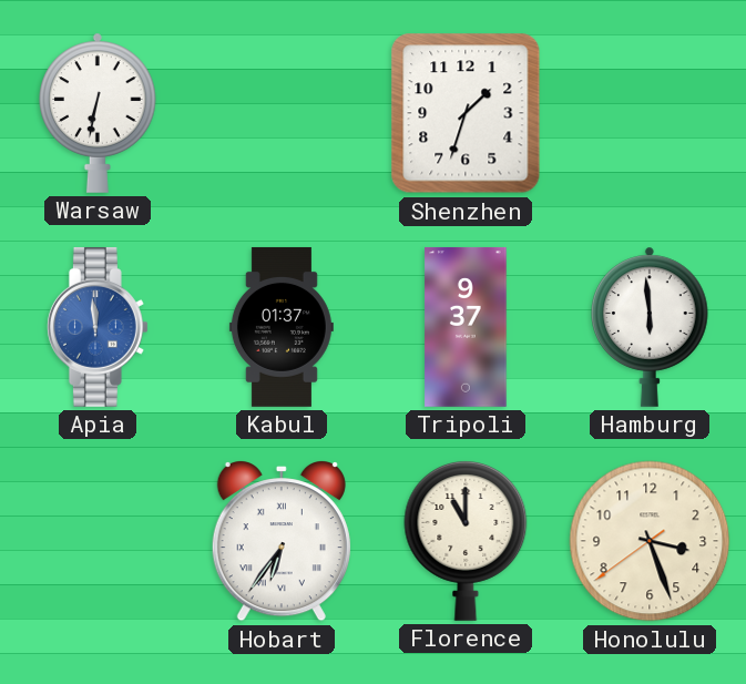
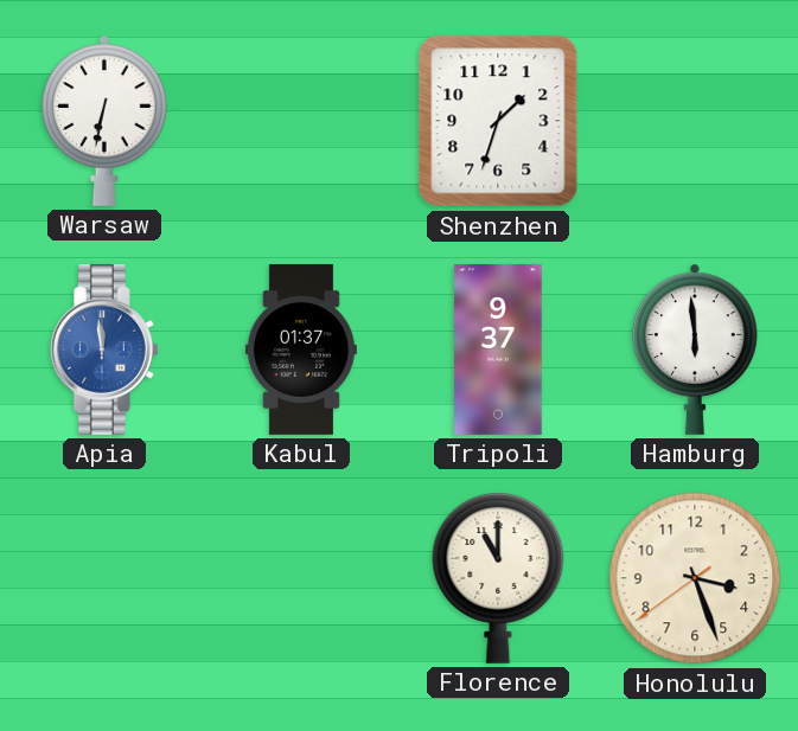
Hobart: 6:36 -> none
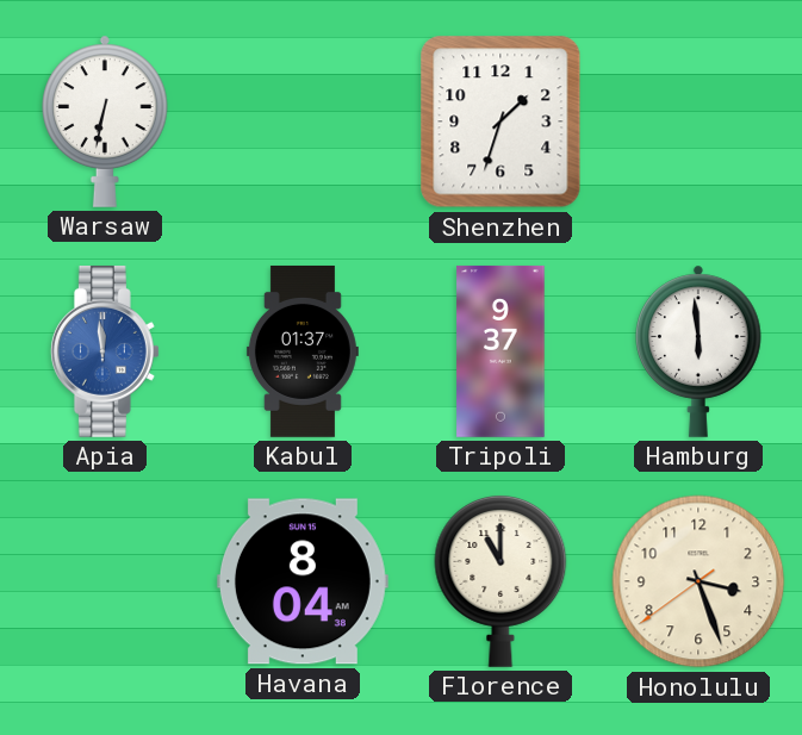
Havana: none -> 8:04
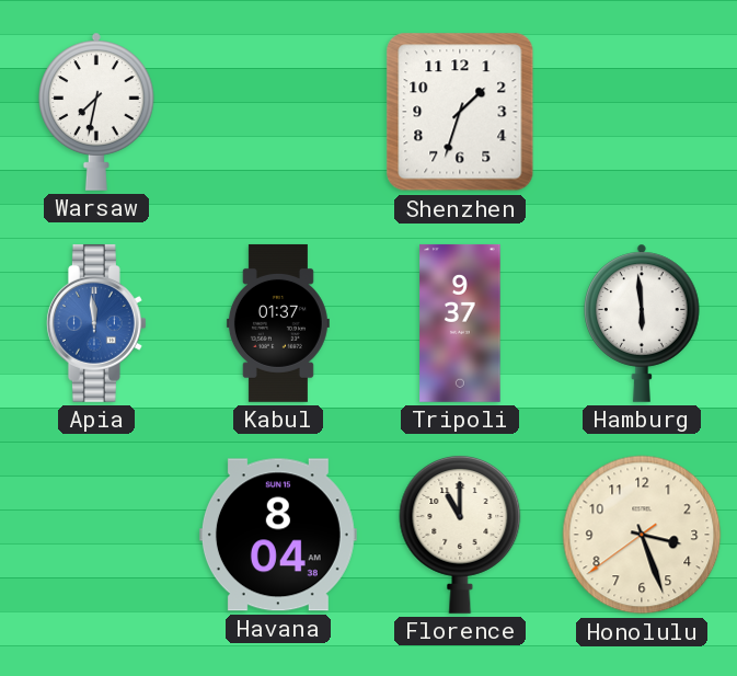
Warsaw: 6:32 -> 7:32
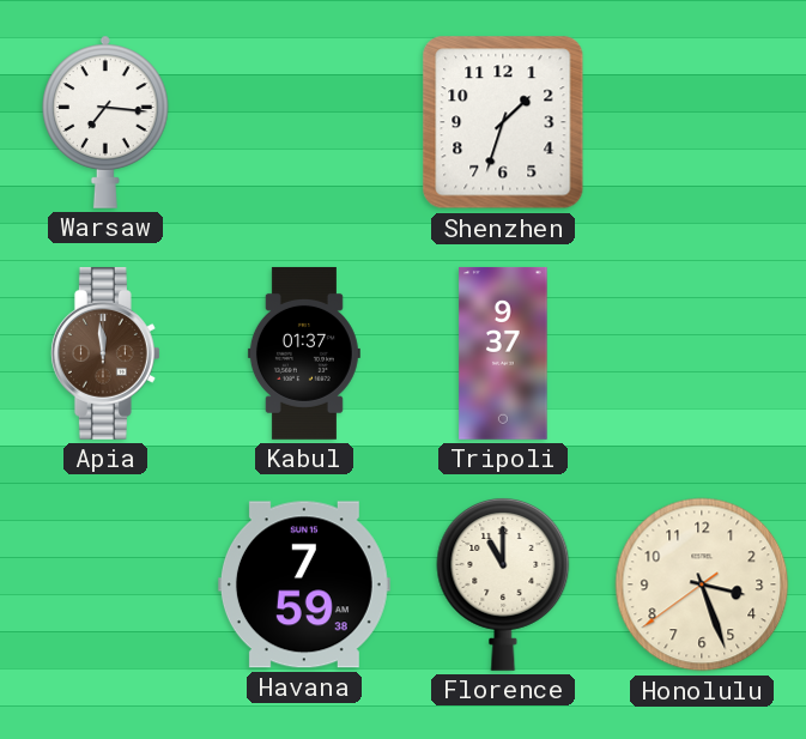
Warsaw: 7:32 -> 7:16
Apia dial: blue -> brown
Hamburg: 5:59 -> none
Havana: 8:04 -> 7:59
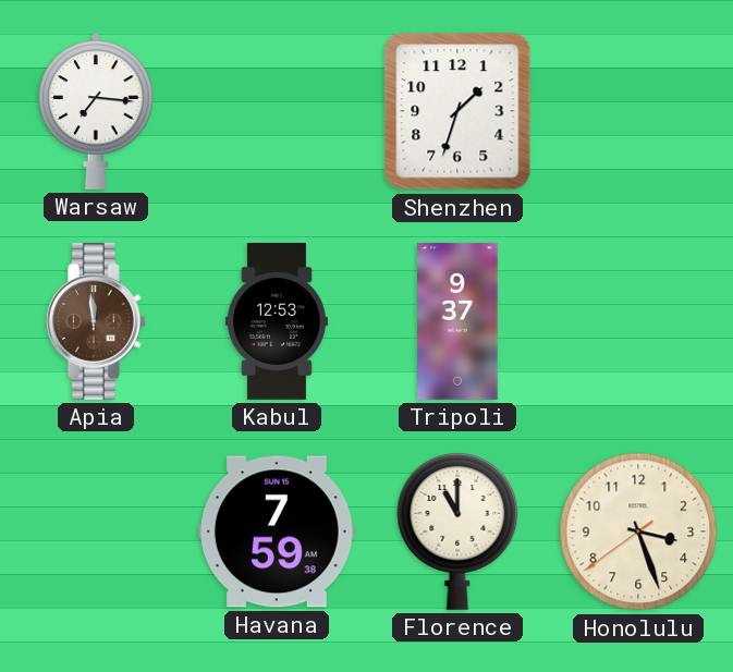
Kabul: 01:37 -> 12:53
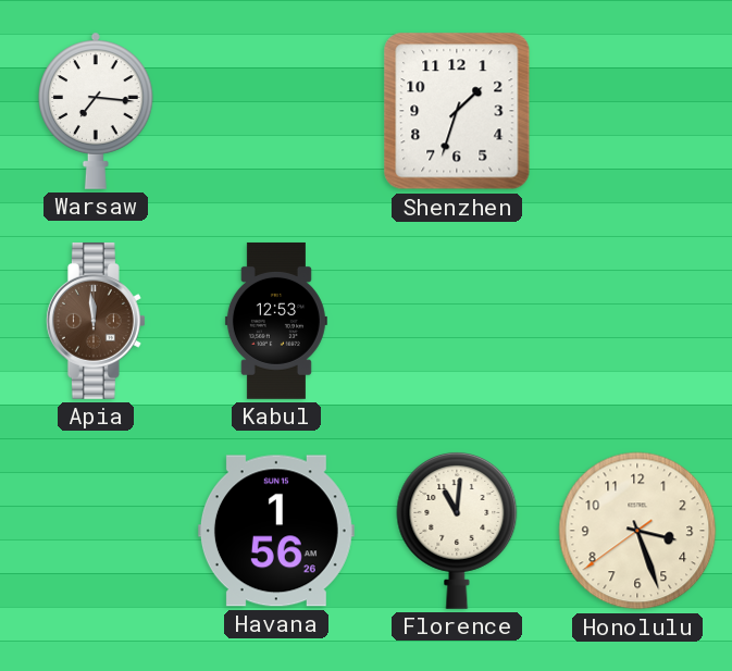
Tripoli: 9:37 -> none
Havana: 7:59 -> 1:56
Florence: 11:00 -> 11:01
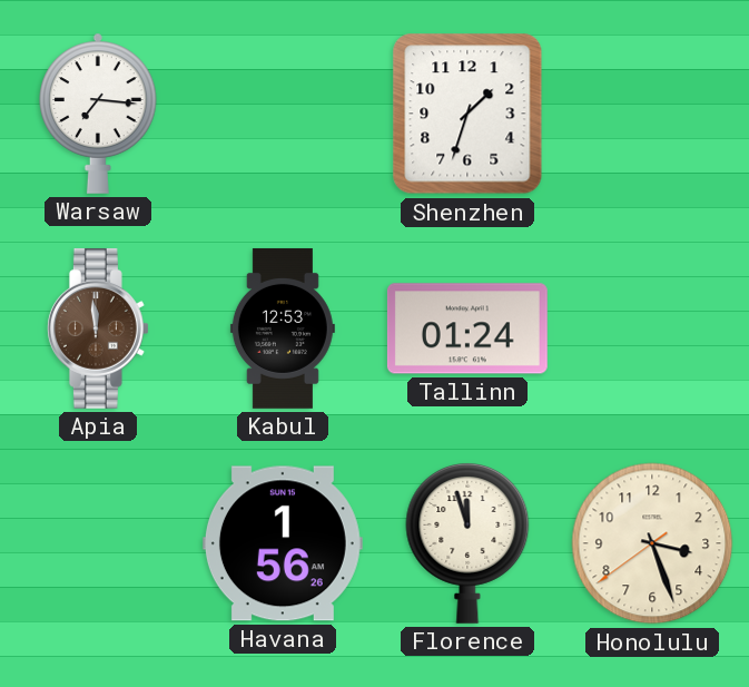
Tallinn: none -> 01:24
Florence: 11:01 -> 11:57
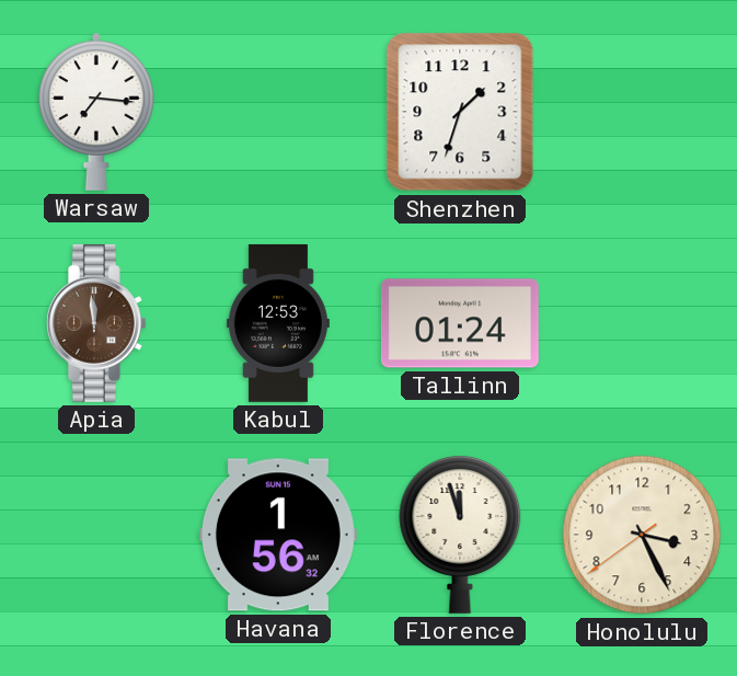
Havana: 1:56:26 -> 1:56:32
Honolulu: 3:26 -> 3:25
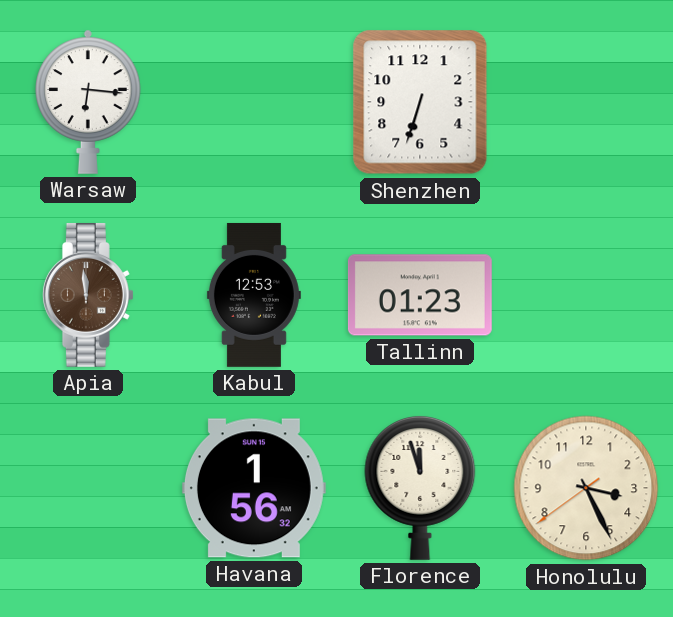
Warsaw: 7:16 -> 6:16
Shenzhen: 1:33 -> 6:33
Tallinn: 01:24 -> 01:23
